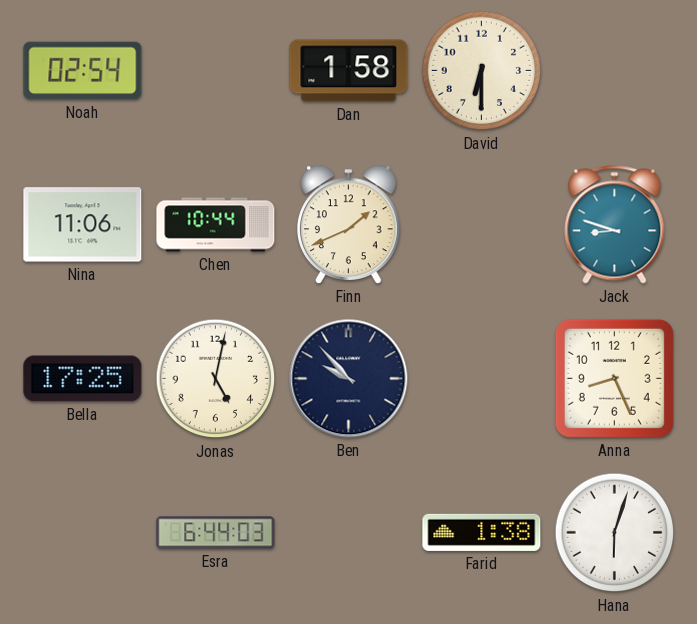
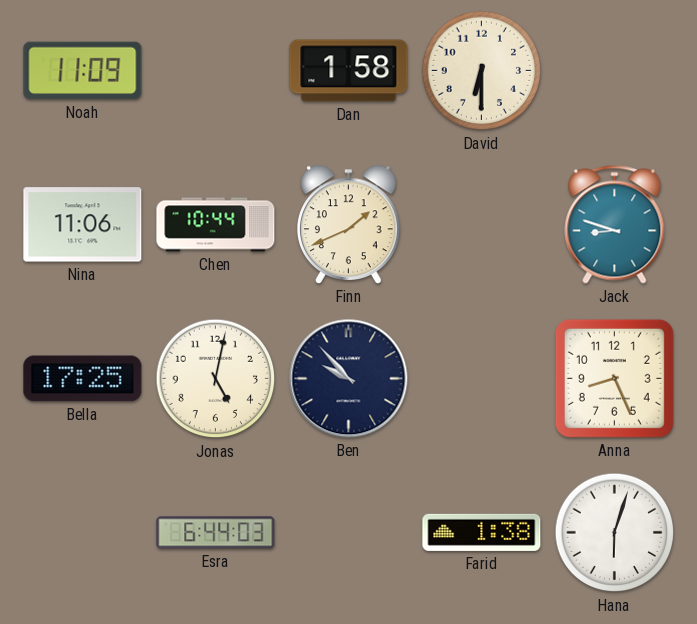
Noah: 02:54 -> 11:09
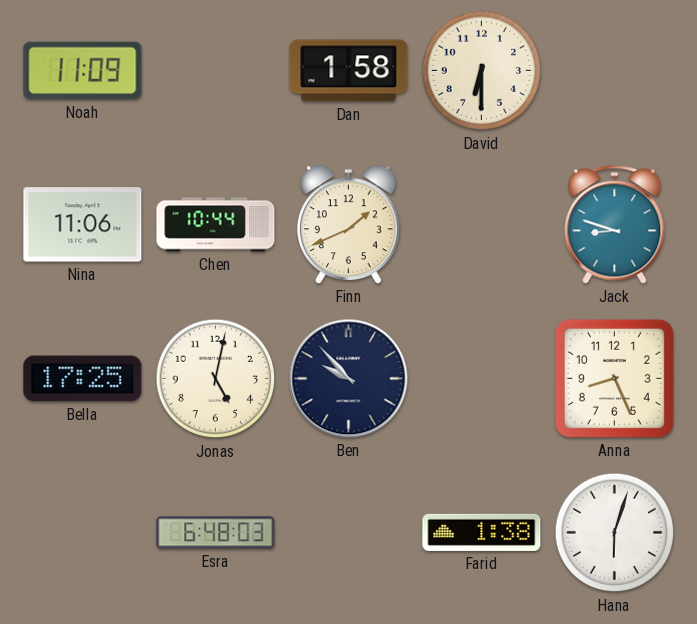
Esra: 6:44 -> 6:48
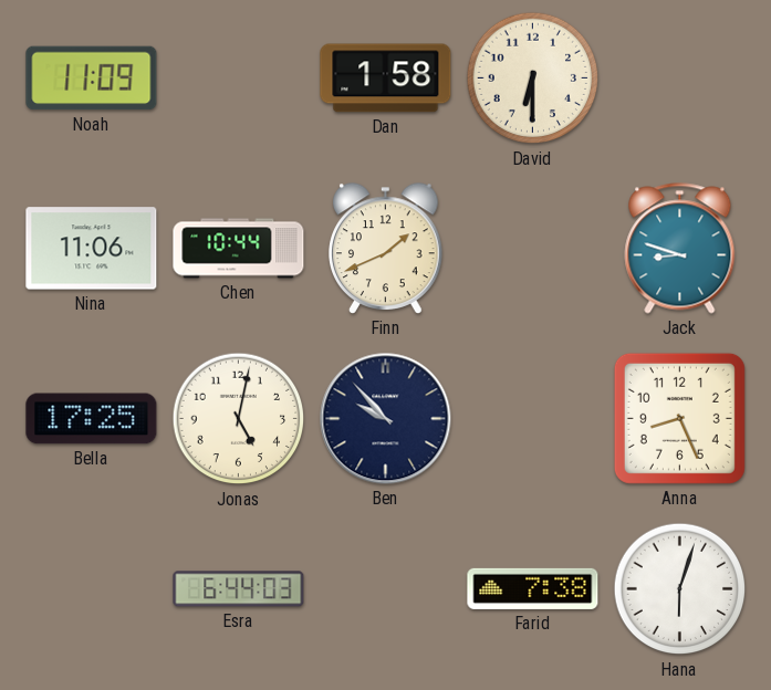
Esra: 6:48 -> 6:44
Farid: 1:38 -> 7:38
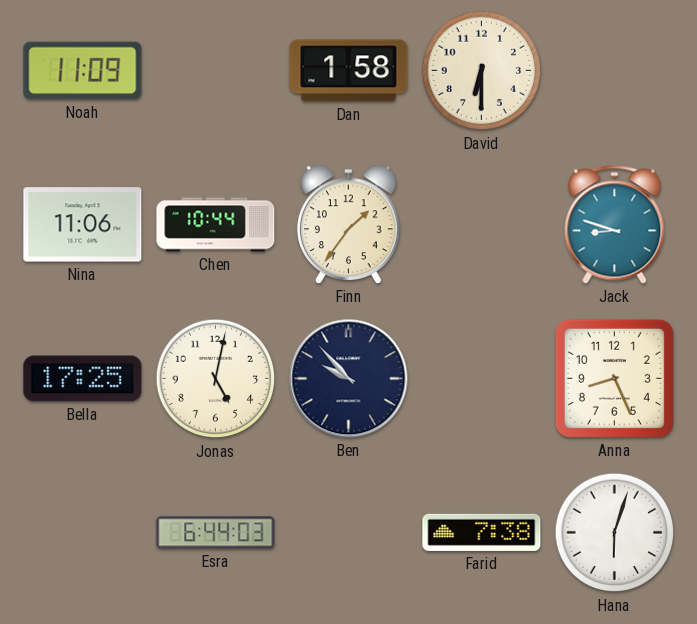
Finn: 1:41 -> 1:36
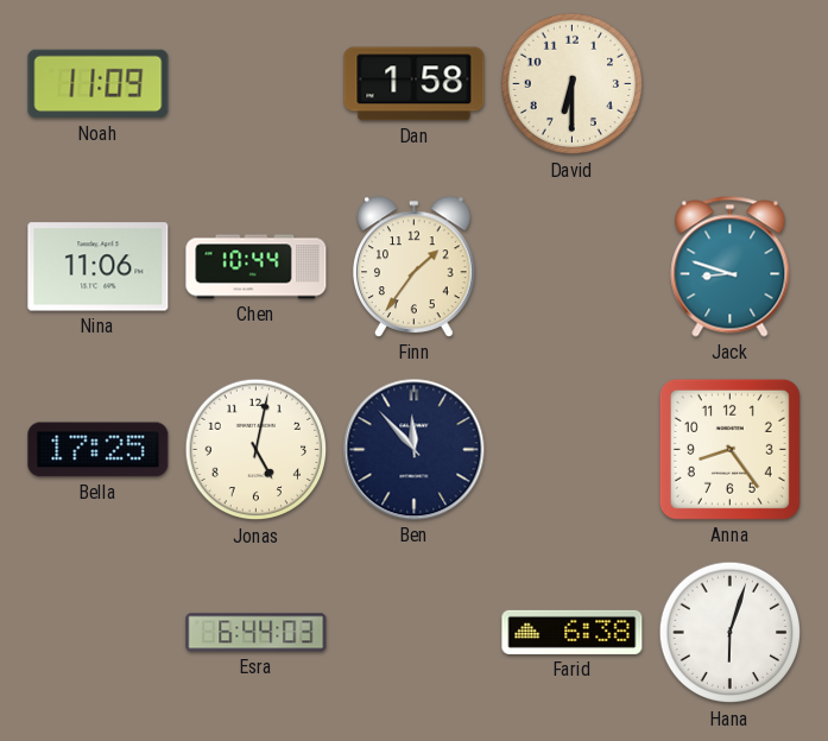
Ben: 9:53 -> 11:53
Anna: 8:26 -> 8:24
Farid: 7:38 -> 6:38
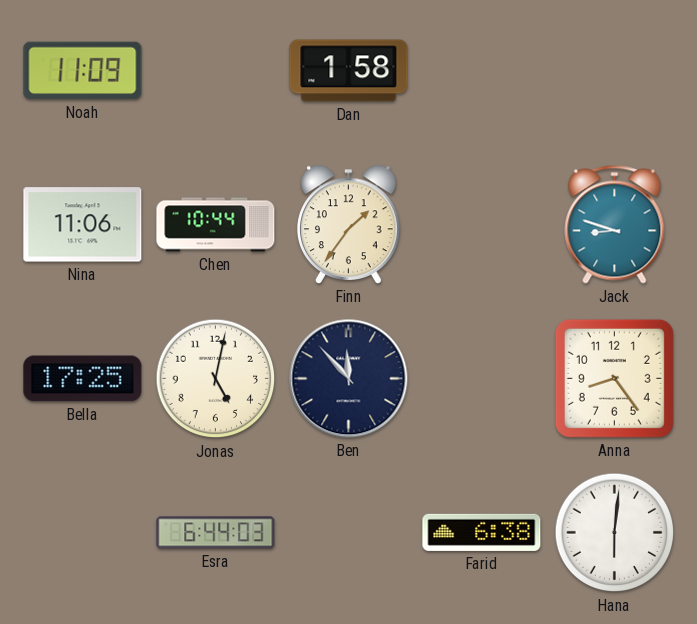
David: 6:30 -> none
Hana: 6:03 -> 6:01
